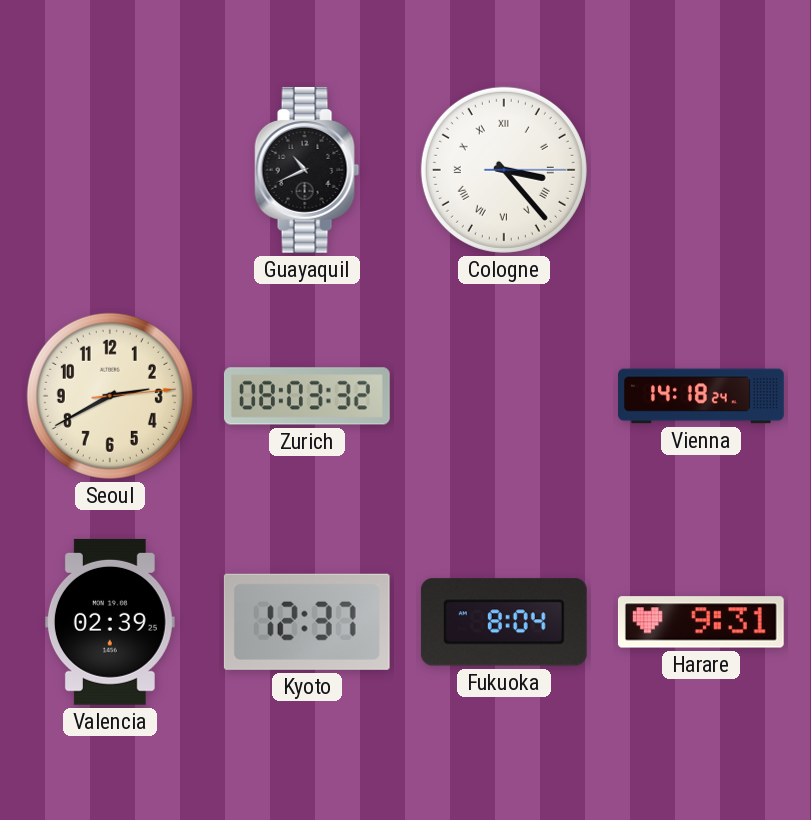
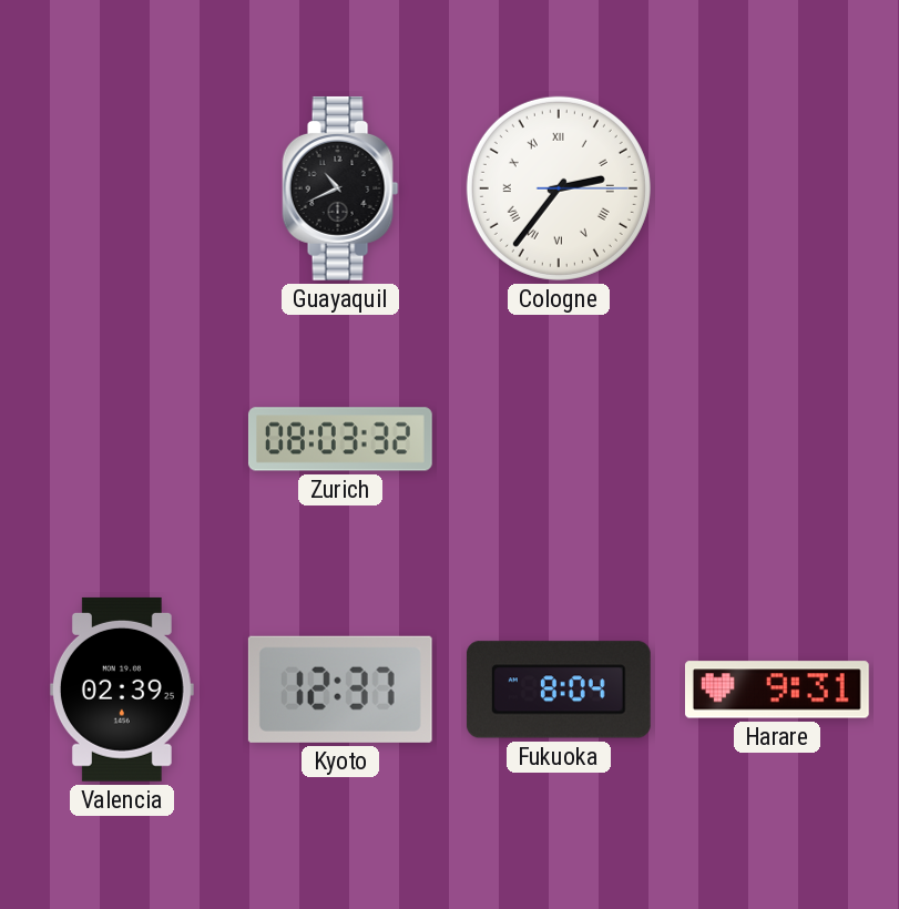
Cologne: 3:23 -> 2:36
Seoul: 2:40 -> none
Vienna: 14:18 -> none
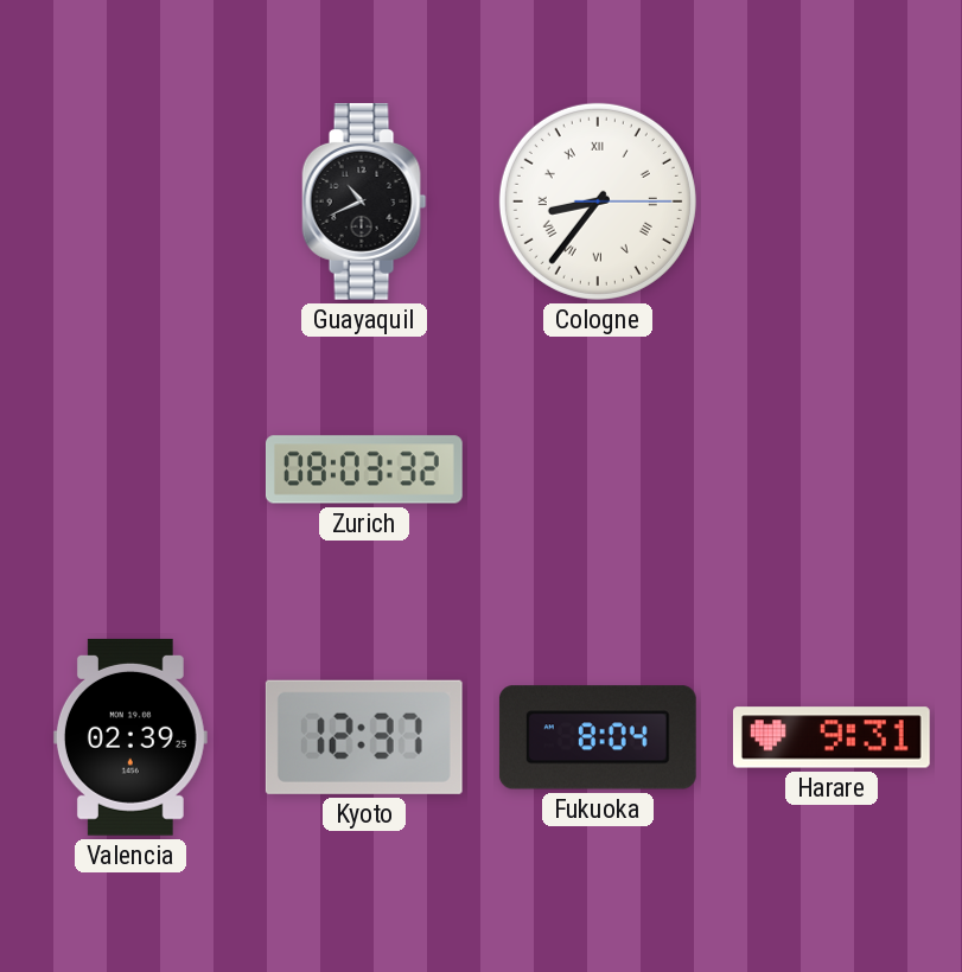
Cologne: 2:36 -> 8:36
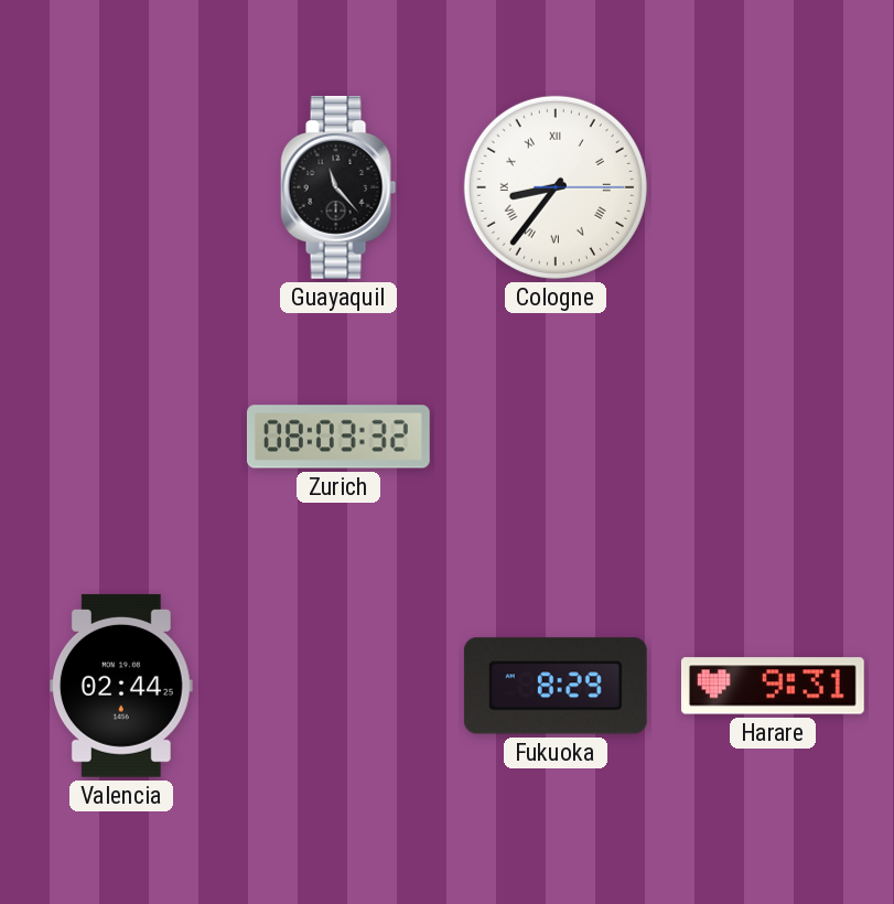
Guayaquil: 10:41 -> 11:23
Valencia: 02:39 -> 02:44
Kyoto: 12:37 -> none
Fukuoka: 8:04 -> 8:29
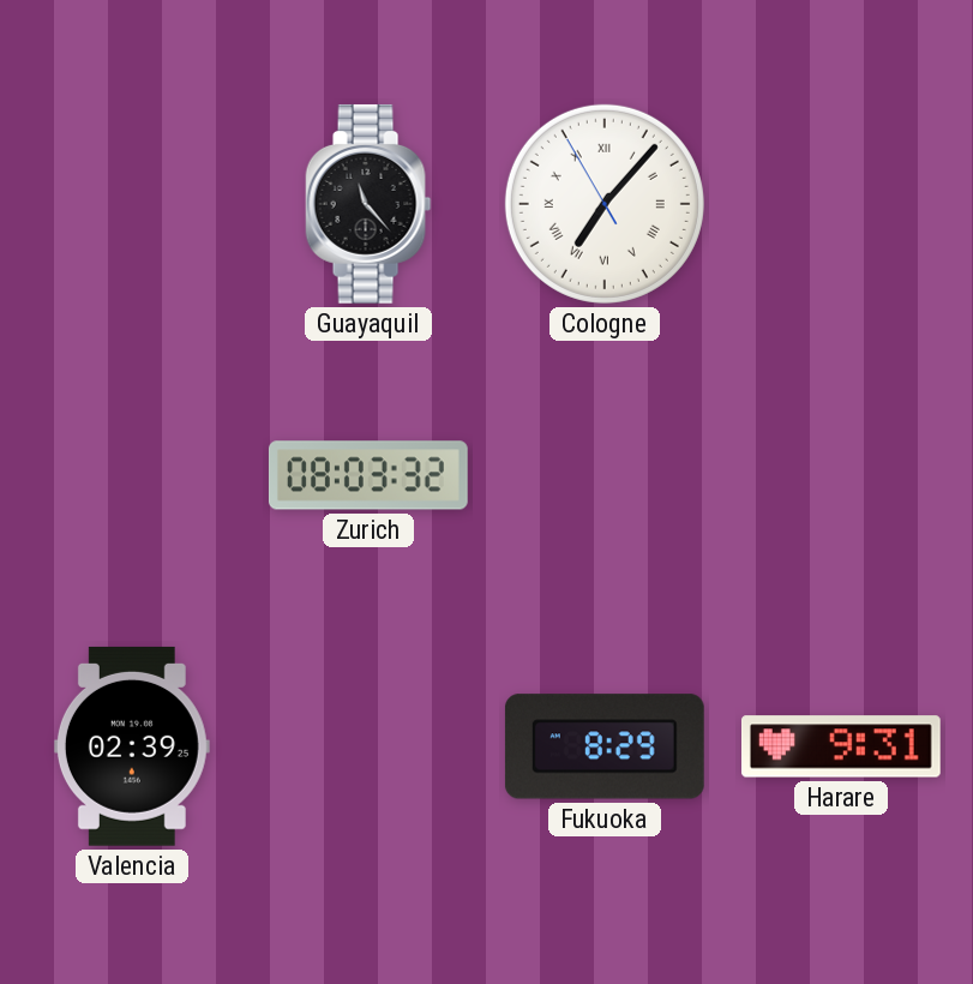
Cologne: 8:36 -> 7:06
Valencia: 02:44 -> 02:39
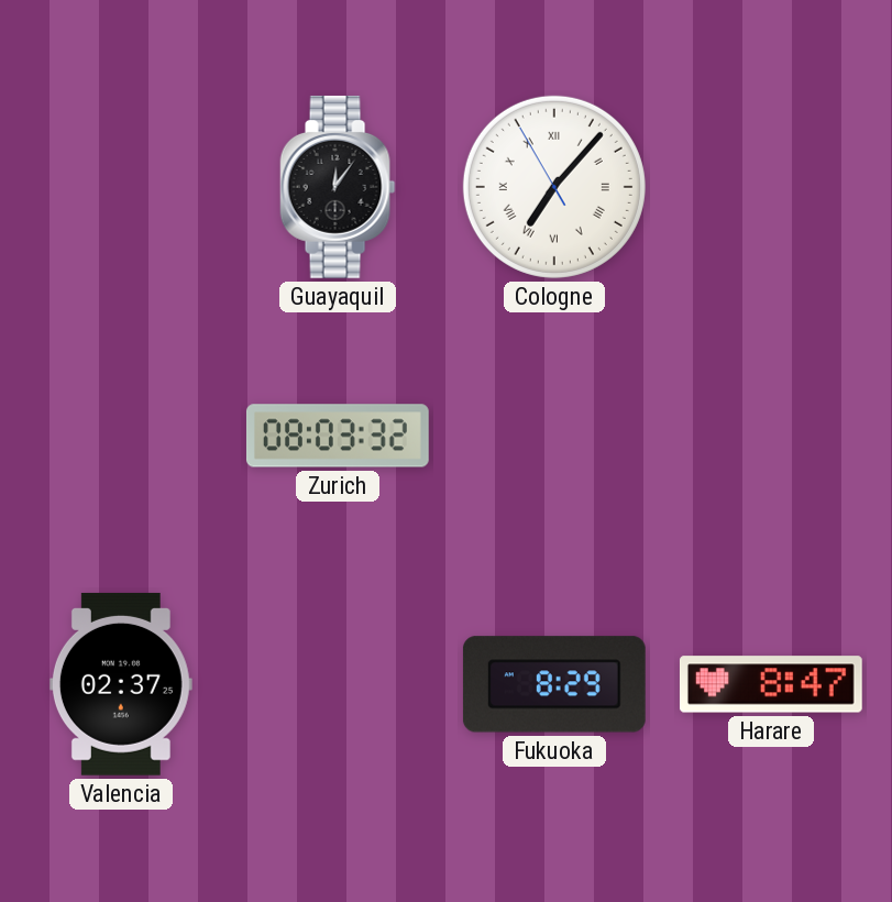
Guayaquil: 11:23 -> 12:06
Valencia: 02:39 -> 02:37
Harare: 9:31 -> 8:47
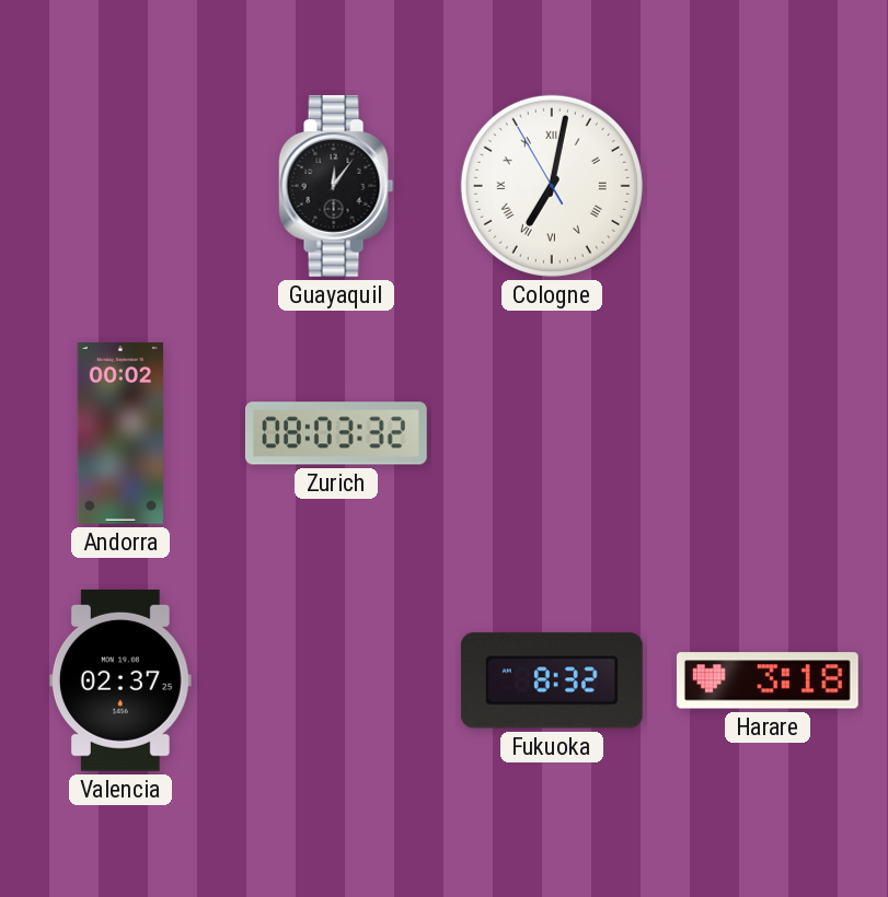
Cologne: 7:06 -> 7:01
Andorra: none -> 00:02
Fukuoka: 8:29 -> 8:32
Harare: 8:47 -> 3:18
